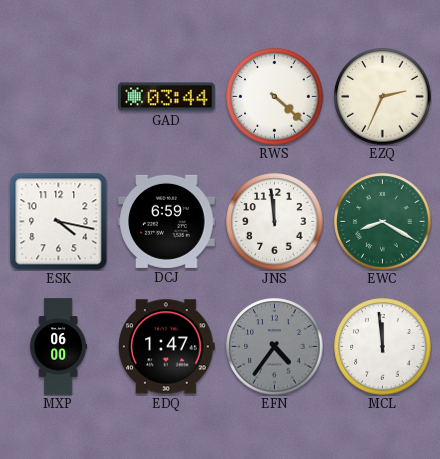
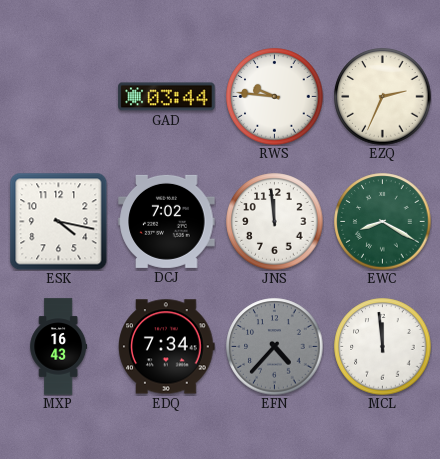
RWS: 4:22 -> 9:46
DCJ: 6:59 -> 7:02
MXP: 06:00 -> 16:43
EDQ: 1:47 -> 7:34
EFN: 4:36 -> 4:37
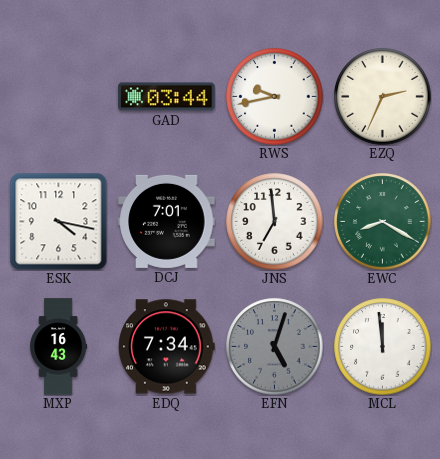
RWS: 9:46 -> 9:43
DCJ: 7:02 -> 7:01
JNS: 11:59 -> 6:59
EFN: 4:37 -> 5:03
